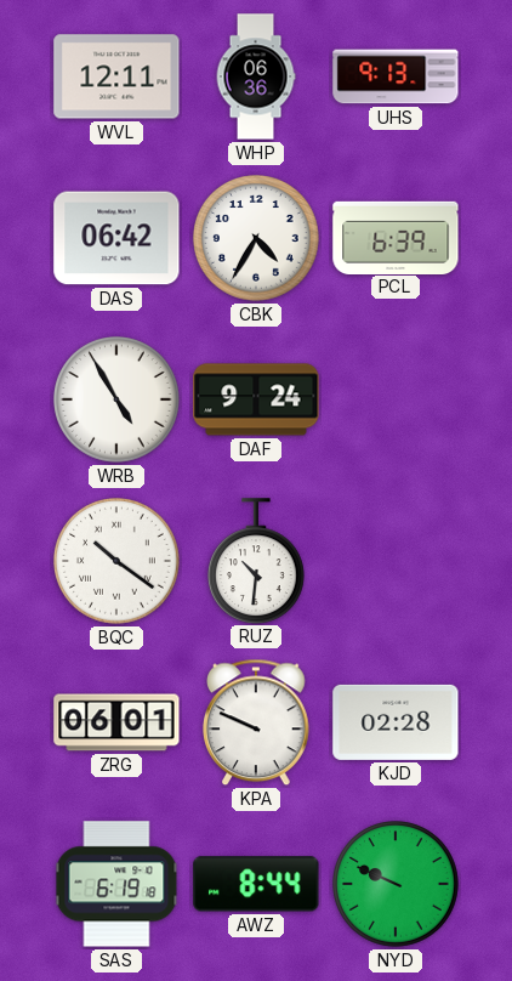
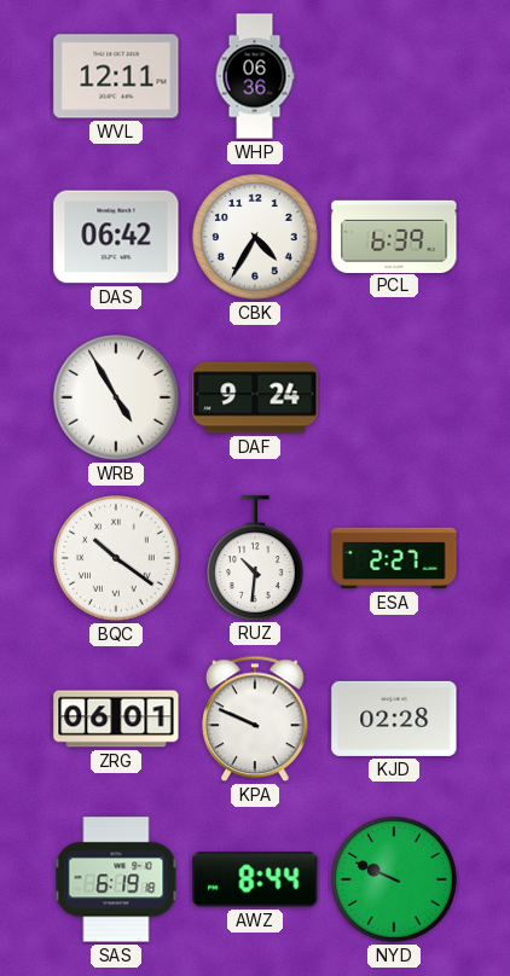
UHS: 9:13 -> none
ESA: none -> 2:27
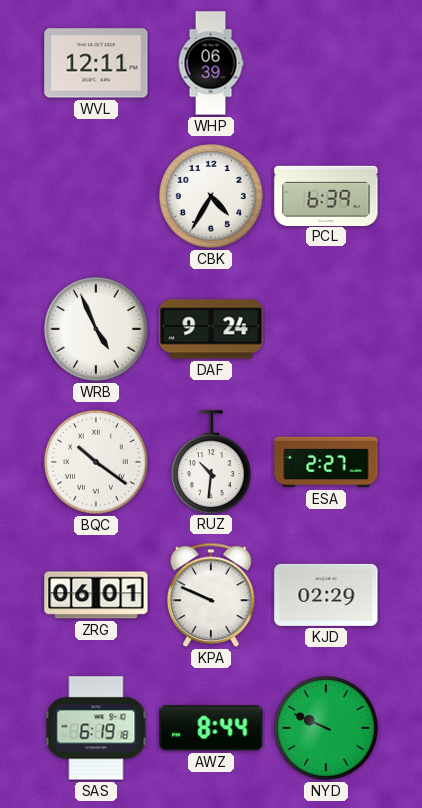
WHP: 06:36 -> 06:39
DAS: 06:42 -> none
WRB: 4:55 -> 4:56
KJD: 02:28 -> 02:29
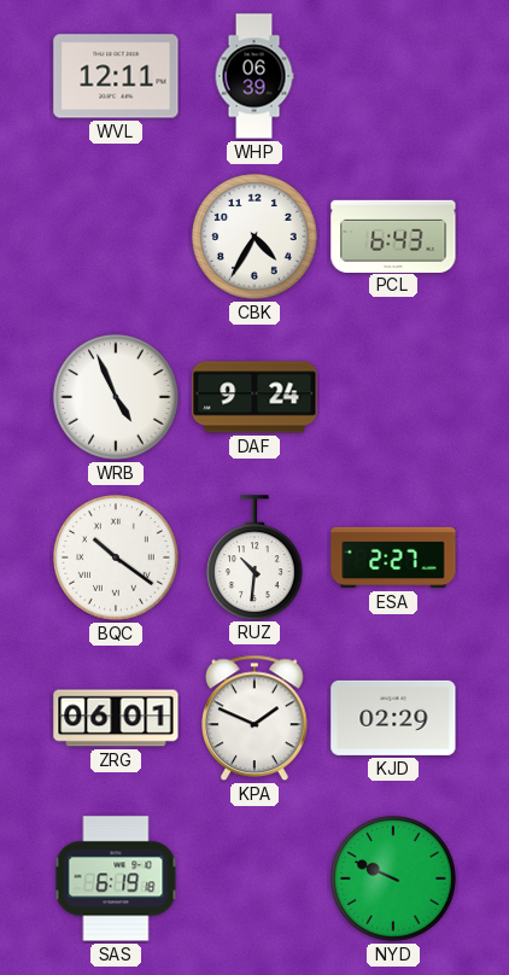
PCL: 6:39 -> 6:43
KPA: 9:49 -> 1:49
AWZ: 8:44 -> none
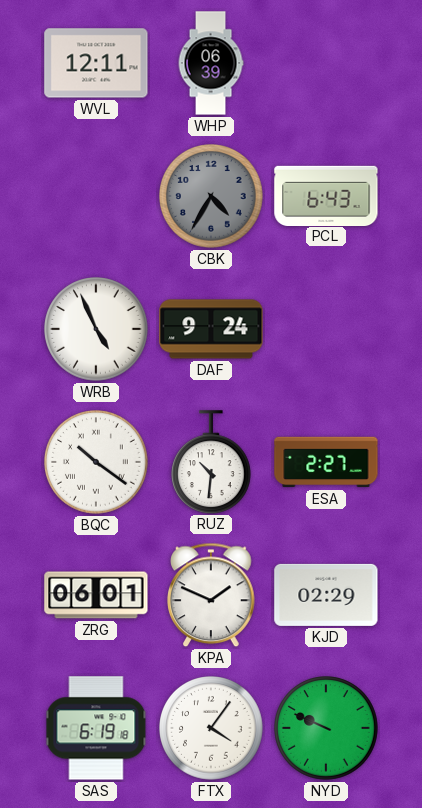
CBK dial: white -> grey
FTX: none -> 4:06
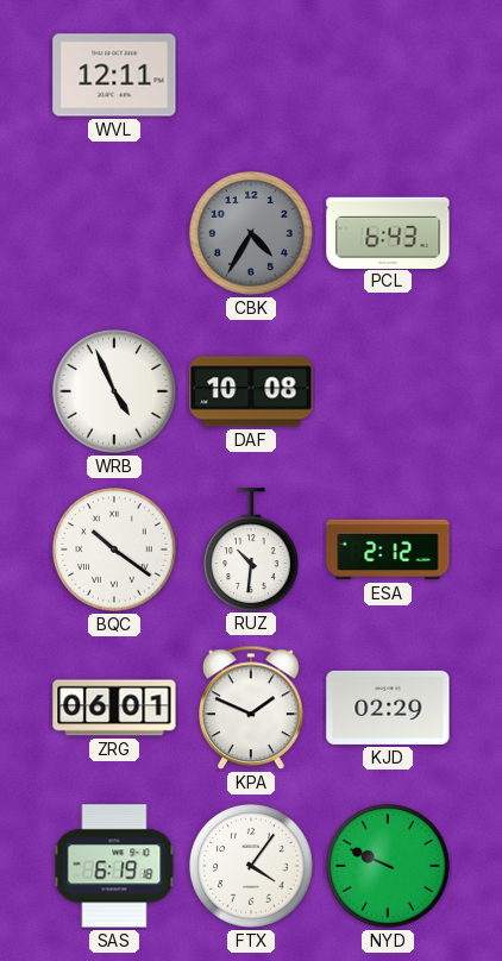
WHP: 06:39 -> none
DAF: 9:24 -> 10:08
ESA: 2:27 -> 2:12
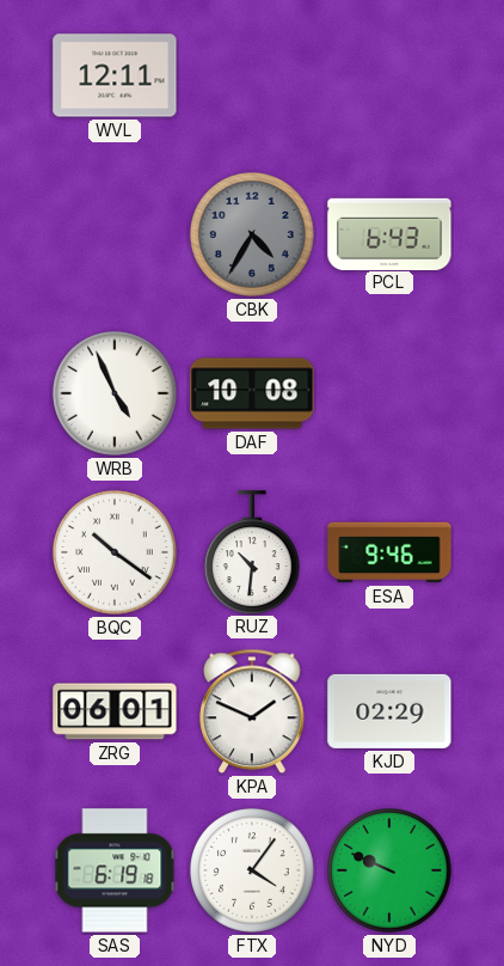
ESA: 2:12 -> 9:46
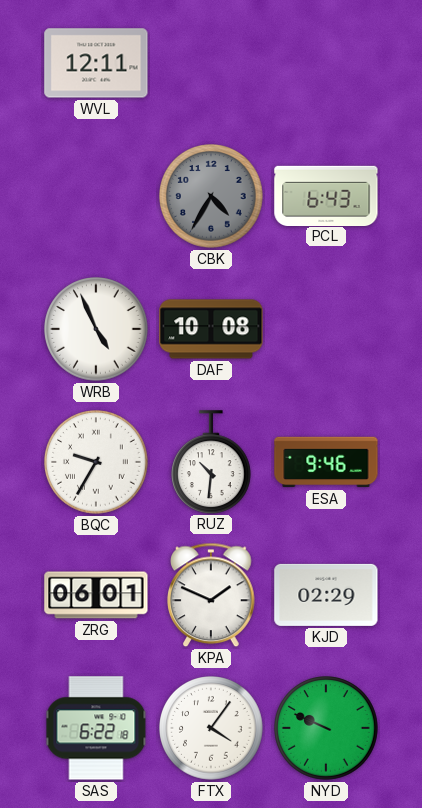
BQC: 10:21 -> 9:35
SAS: 6:19 -> 6:22
